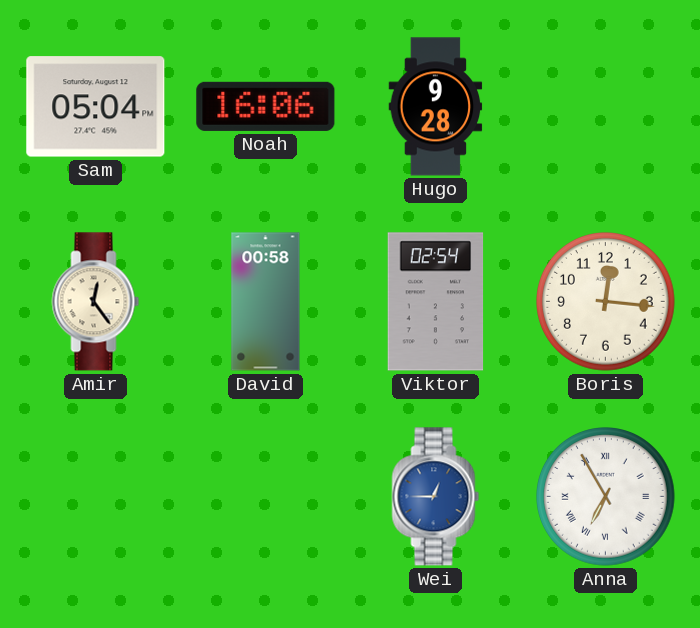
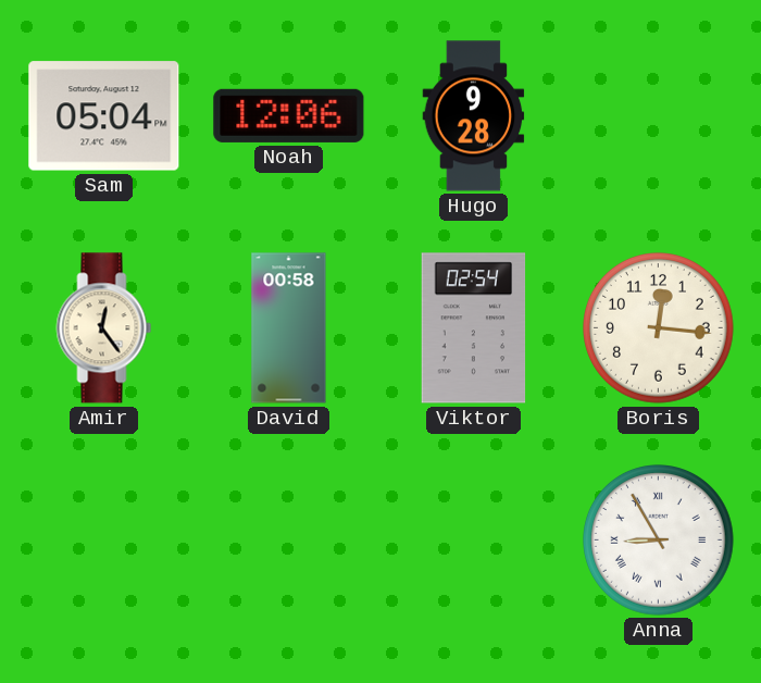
Noah: 16:06 -> 12:06
Wei: 12:45 -> none
Anna: 6:55 -> 8:55
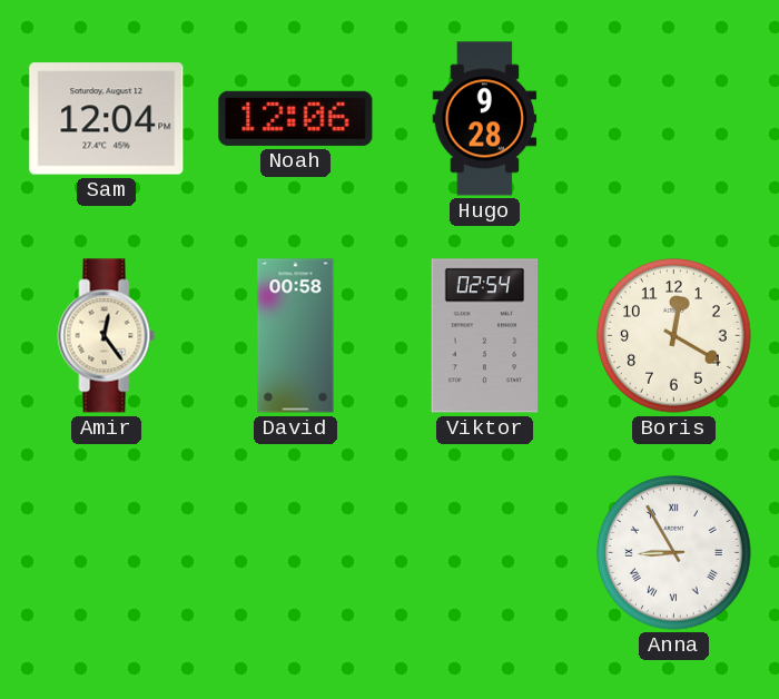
Sam: 05:04 -> 12:04
Boris: 12:16 -> 12:20
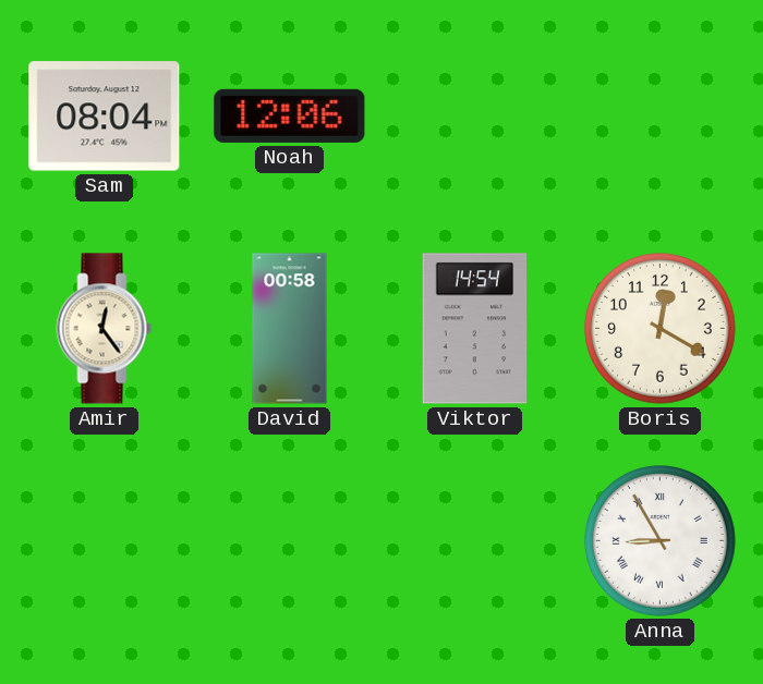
Sam: 12:04 -> 08:04
Hugo: 9:28 -> none
Viktor: 02:54 -> 14:54
